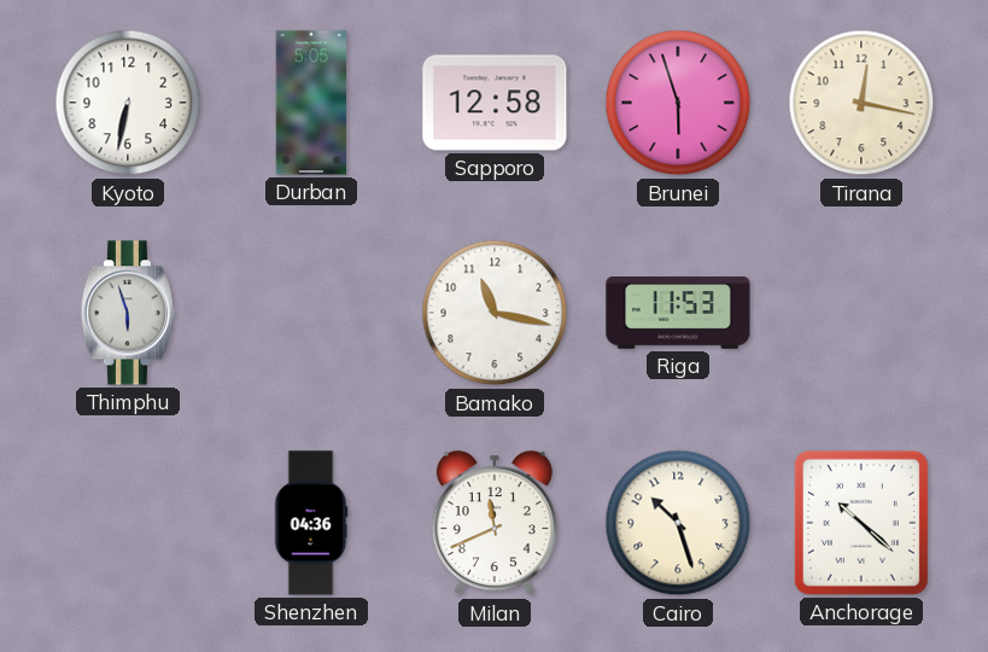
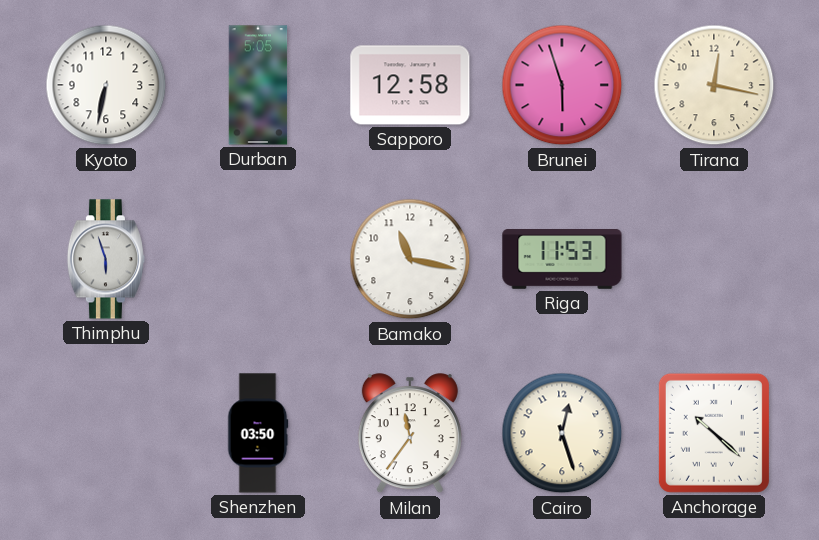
Shenzhen: 04:36 -> 03:50
Milan: 11:41 -> 11:36
Cairo: 10:27 -> 12:27
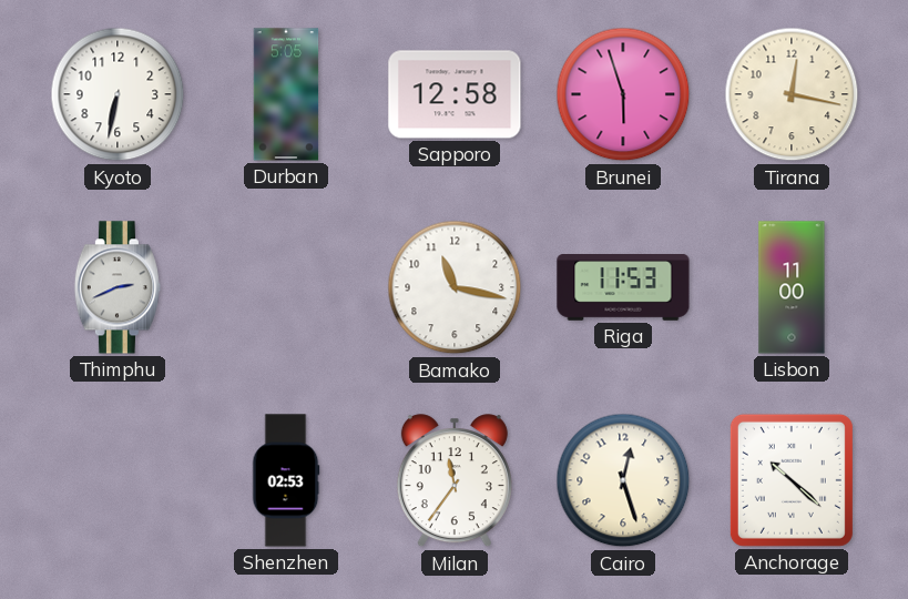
Thimphu: 5:57 -> 2:41
Lisbon: none -> 11:00
Shenzhen: 03:50 -> 02:53
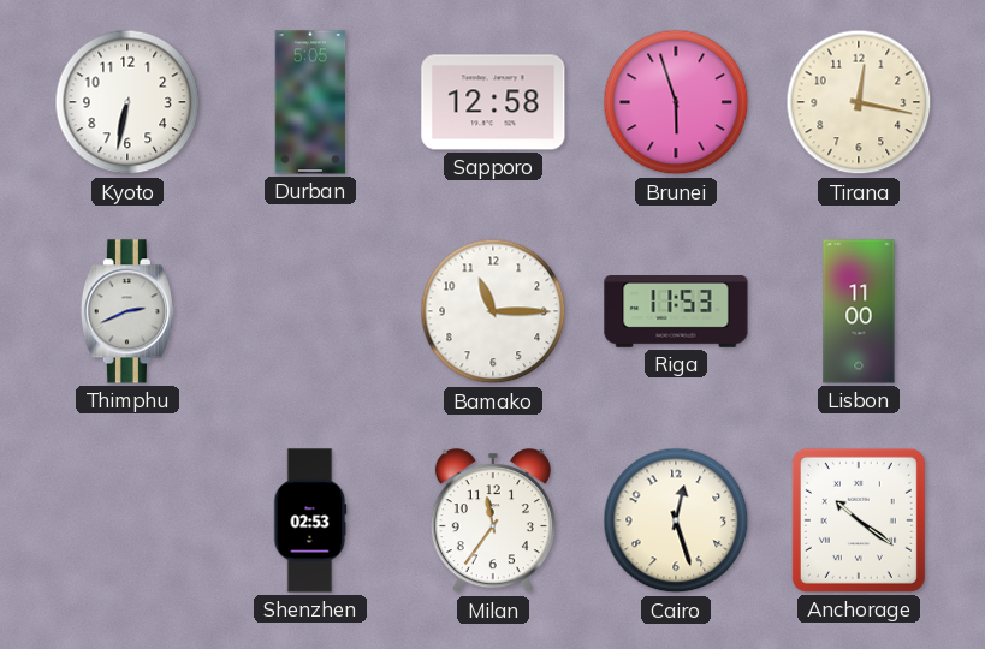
Bamako: 11:17 -> 11:15
Anchorage: 10:22 -> 10:21
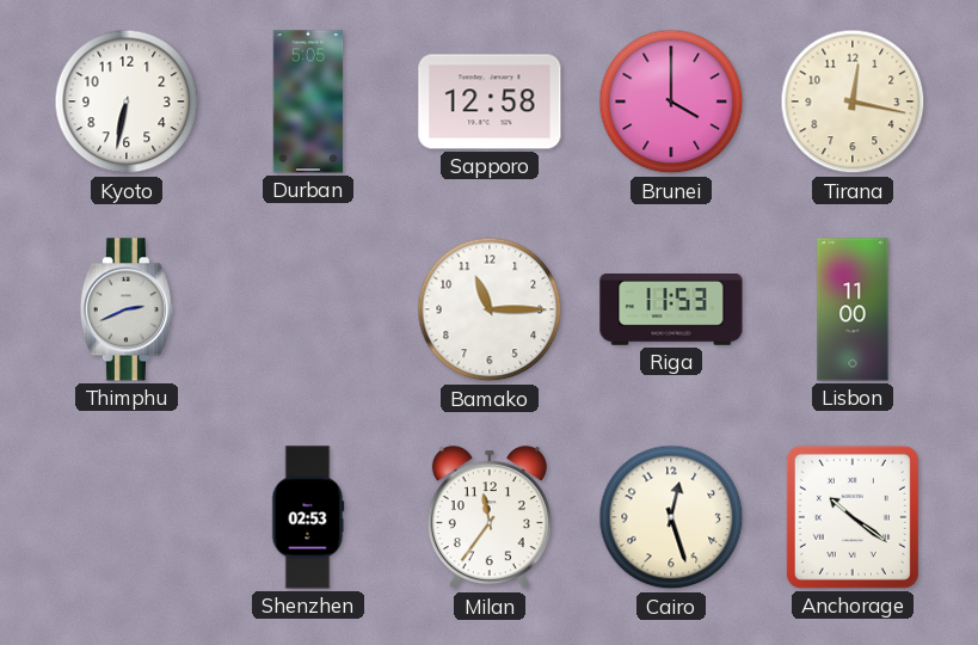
Brunei: 5:57 -> 4:00
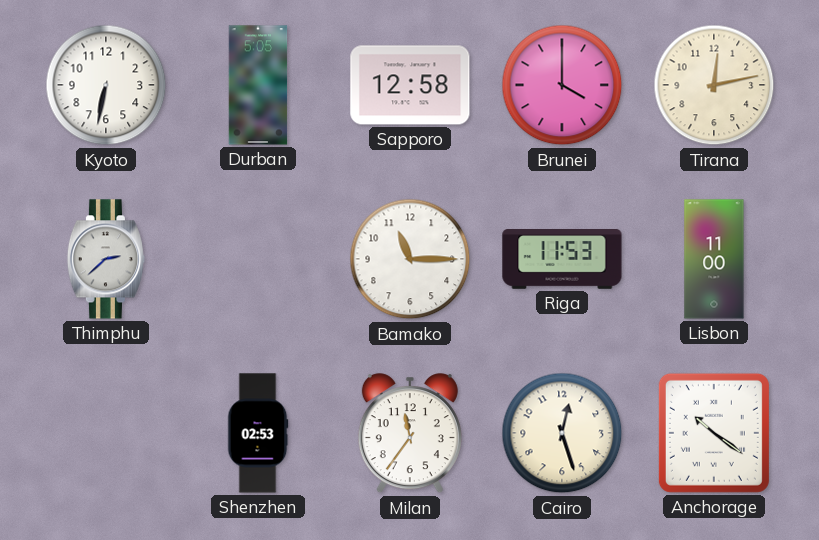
Tirana: 12:17 -> 12:13
Thimphu: 2:41 -> 2:38
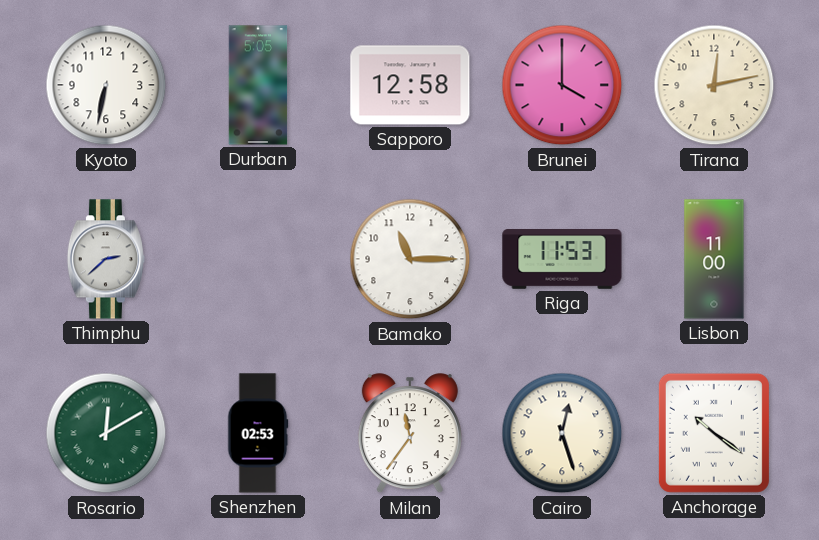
Rosario: none -> 12:10
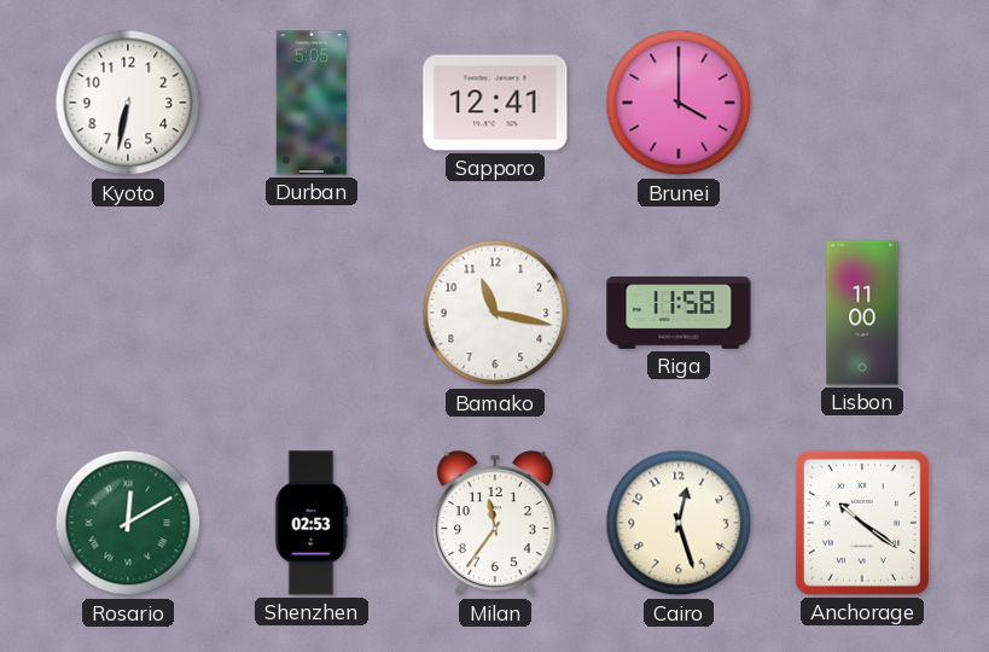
Sapporo: 12:58 -> 12:41
Tirana: 12:13 -> none
Thimphu: 2:38 -> none
Bamako: 11:15 -> 11:17
Riga: 11:53 -> 11:58
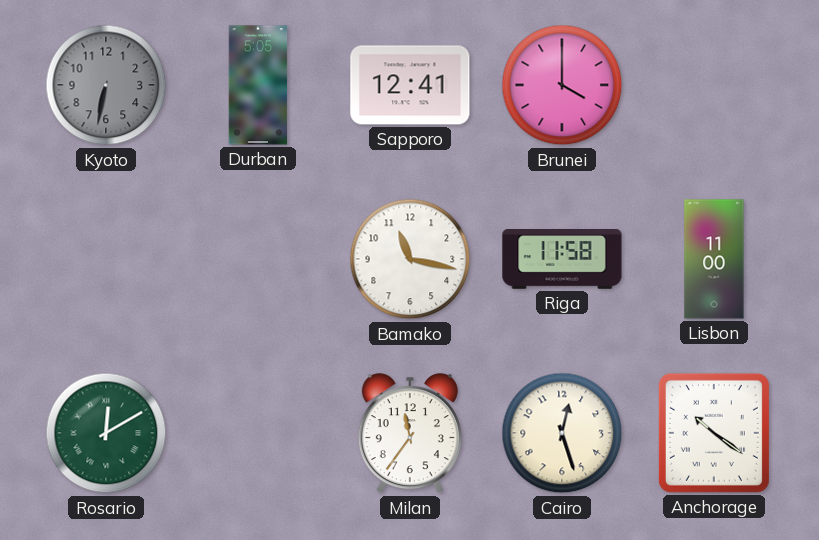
Kyoto dial: white -> grey
Shenzhen: 02:53 -> none
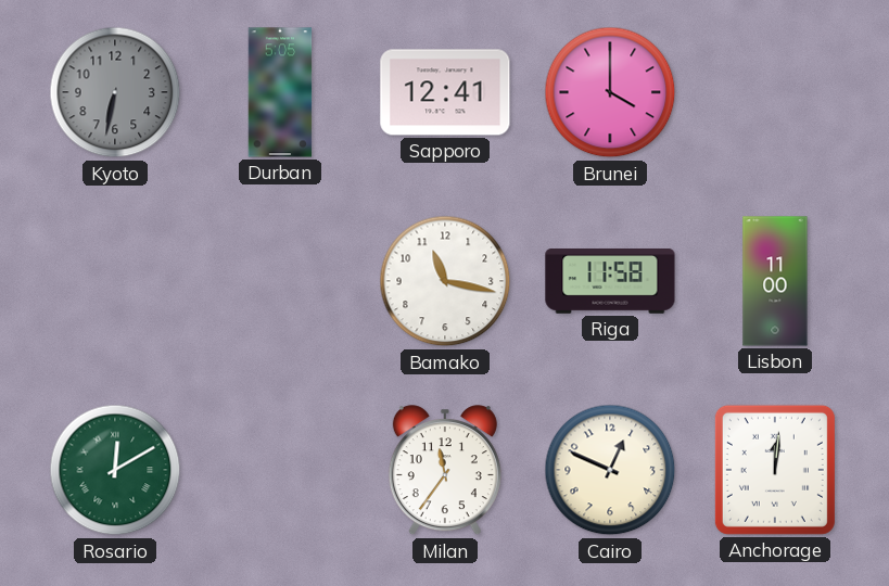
Cairo: 12:27 -> 12:49
Anchorage: 10:21 -> 12:01
